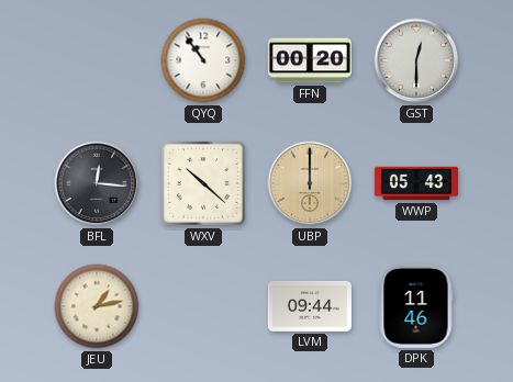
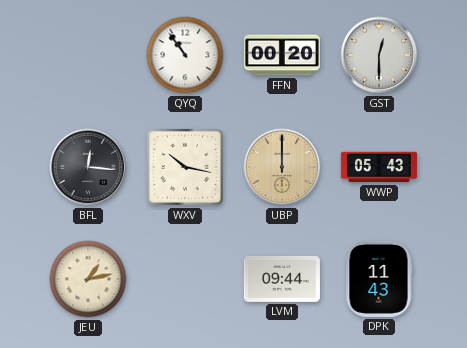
WXV: 10:22 -> 10:17
DPK: 11:46 -> 11:43
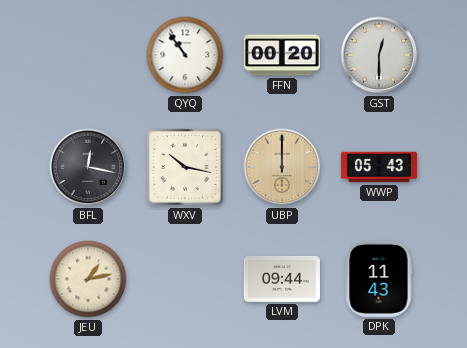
BFL: 12:16 -> 12:17
